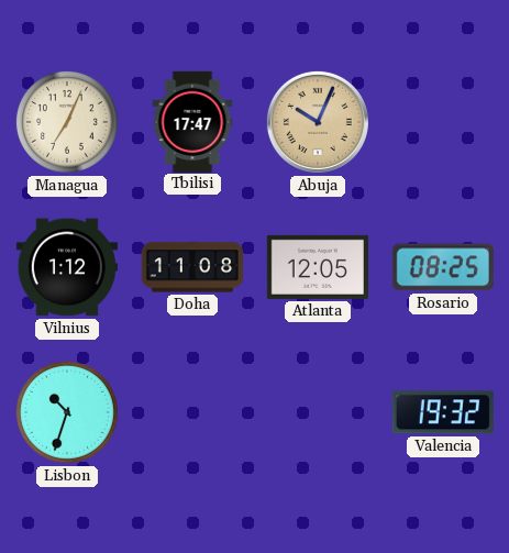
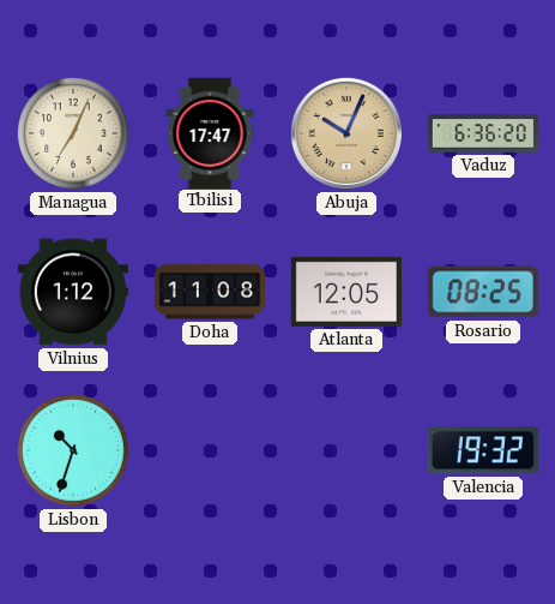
Vaduz: none -> 6:36
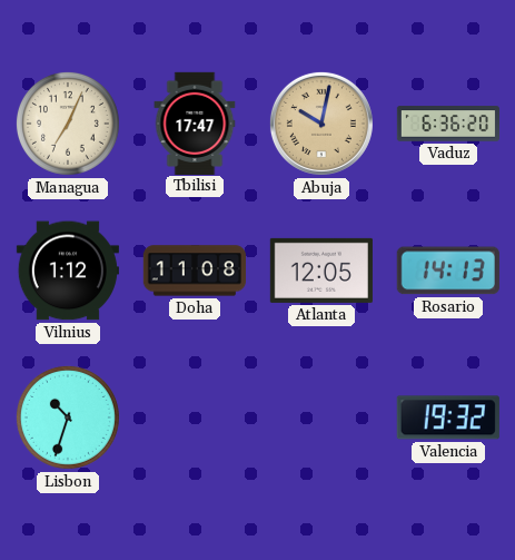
Abuja: 10:04 -> 10:02
Rosario: 08:25 -> 14:13
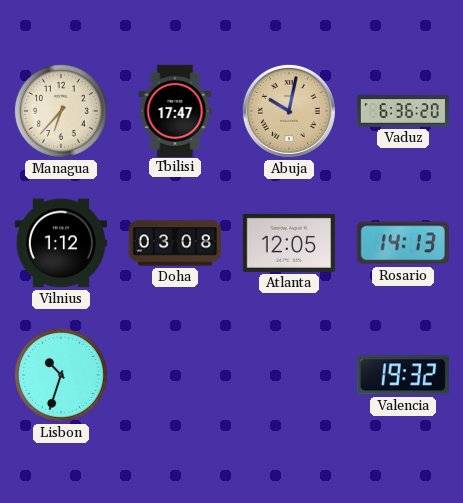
Managua: 7:04 -> 6:37
Doha: 11:08 -> 03:08
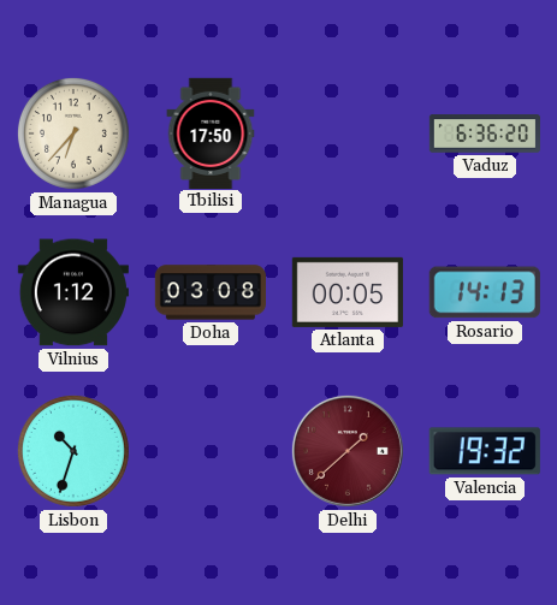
Tbilisi: 17:47 -> 17:50
Abuja: 10:02 -> none
Atlanta: 12:05 -> 00:05
Delhi: none -> 1:38
